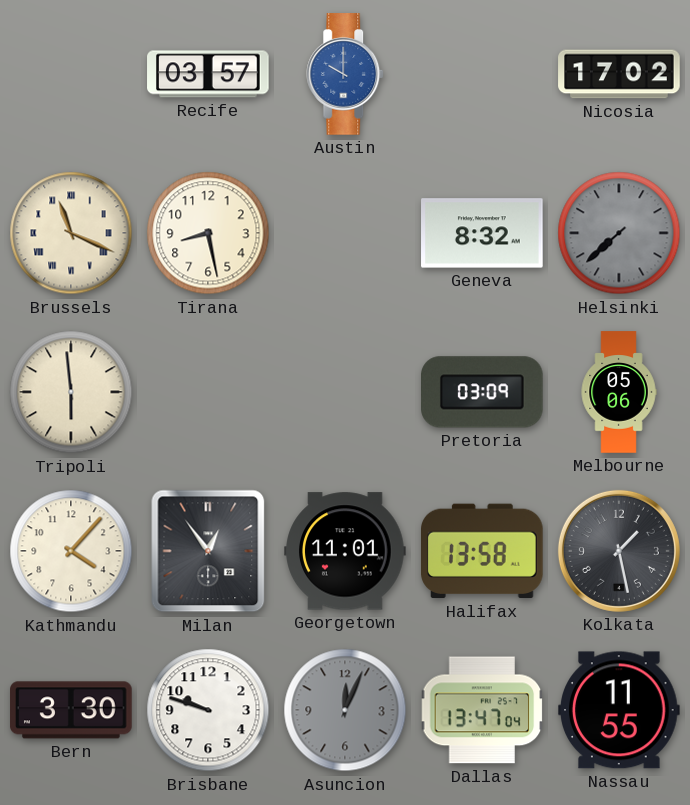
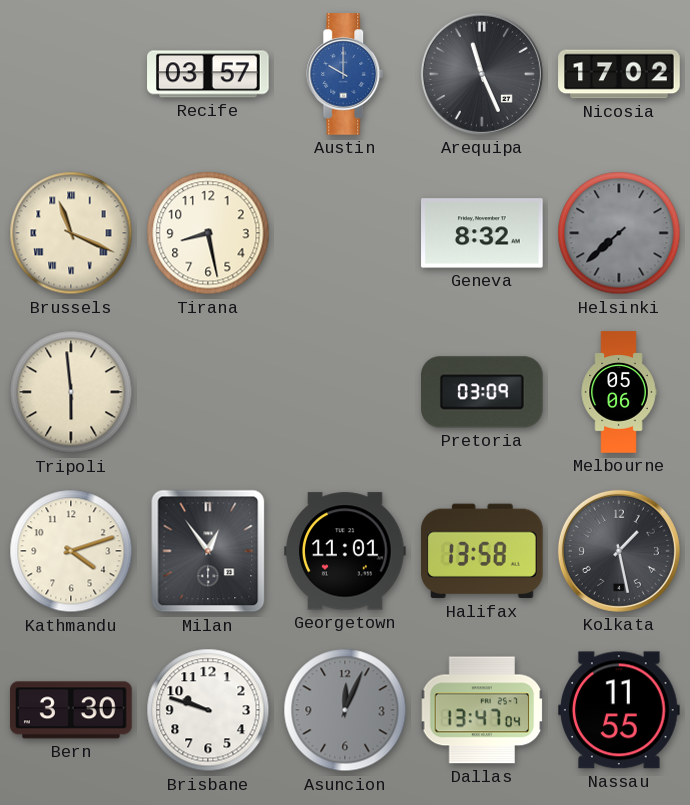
Arequipa: none -> 11:26
Kathmandu: 4:07 -> 4:12
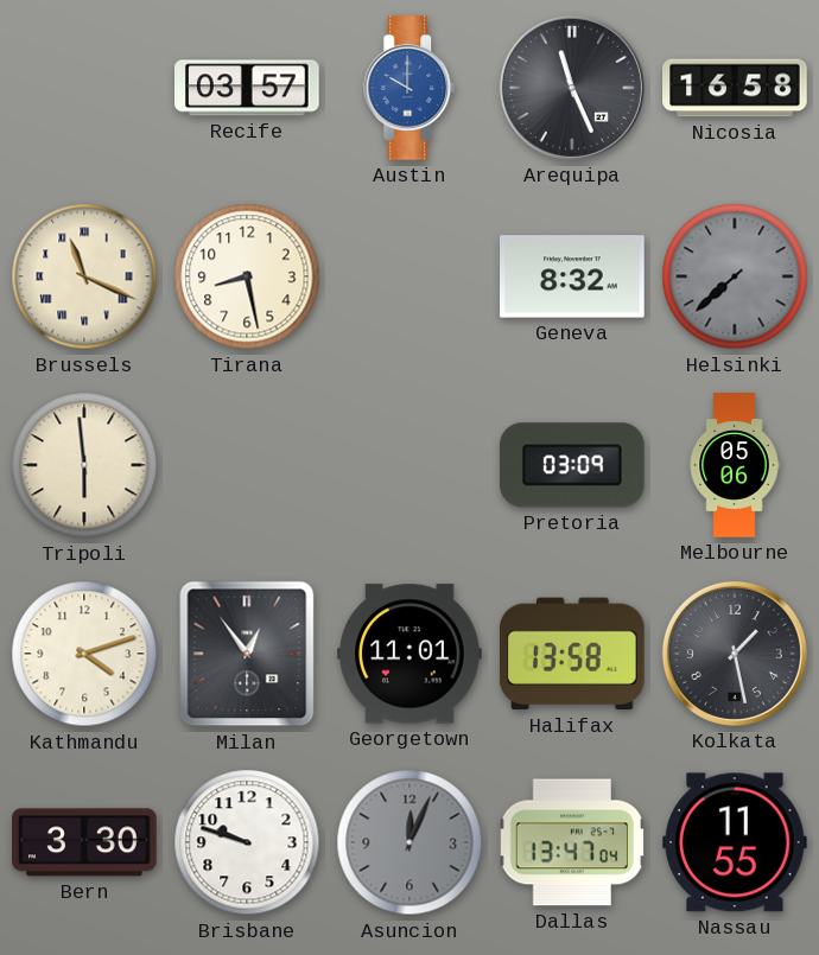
Nicosia: 17:02 -> 16:58
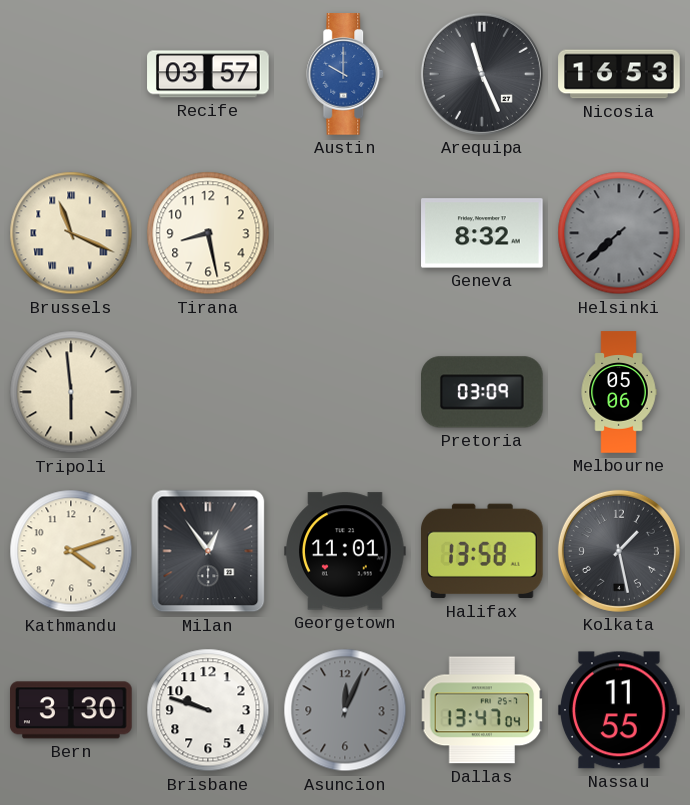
Nicosia: 16:58 -> 16:53
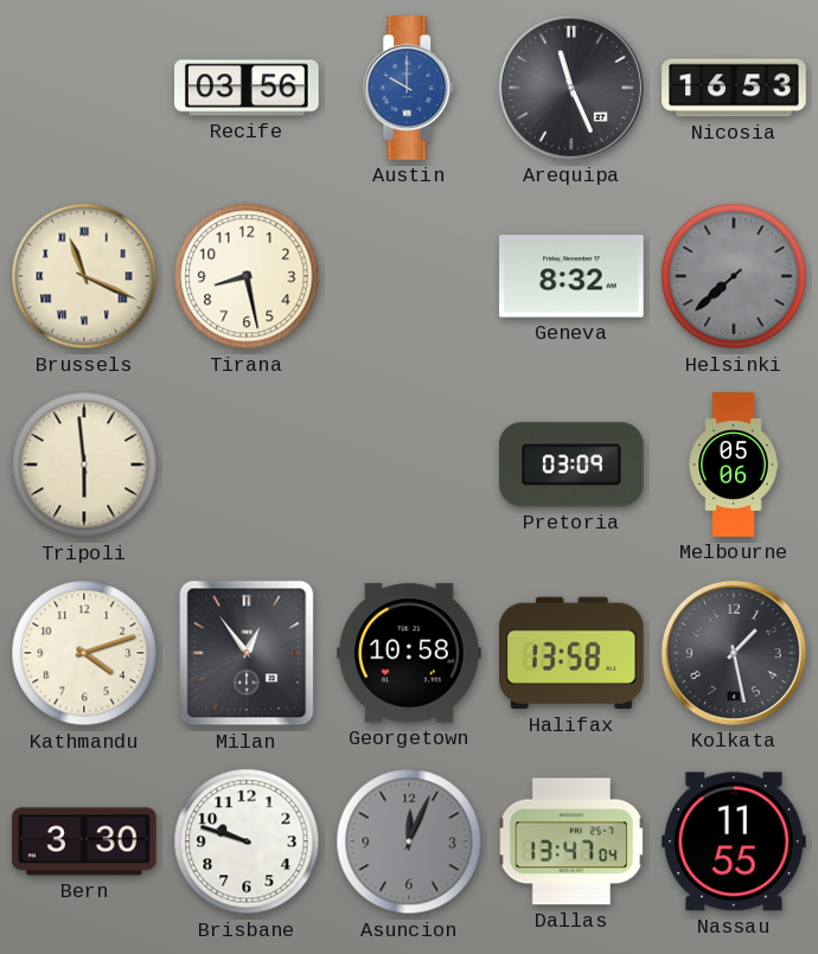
Recife: 03:57 -> 03:56
Georgetown: 11:01 -> 10:58
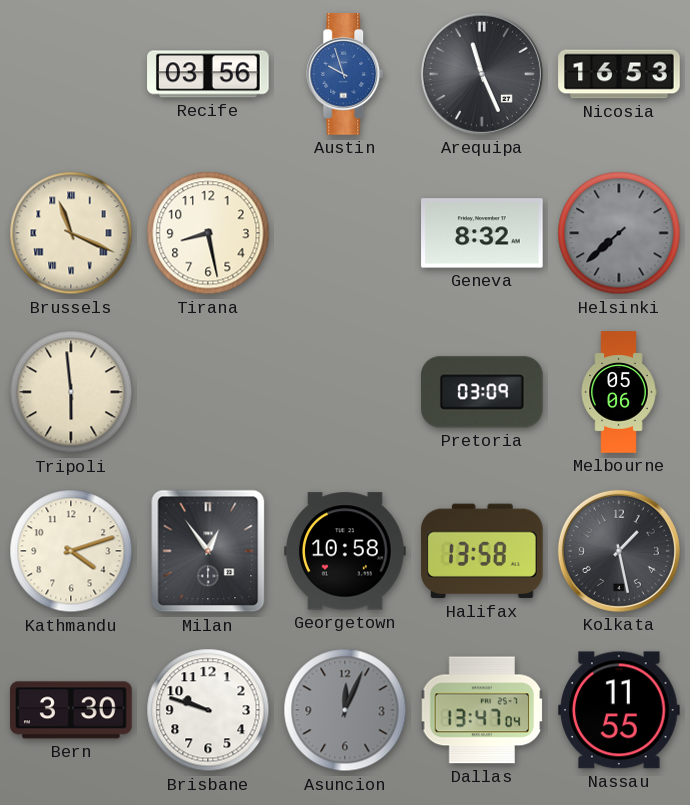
Austin: 10:00 -> 9:57
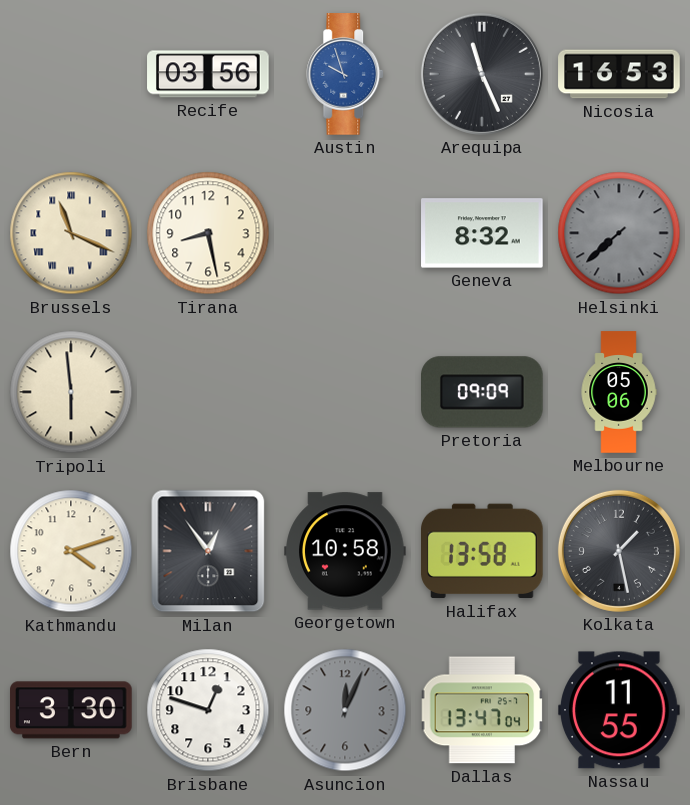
Pretoria: 03:09 -> 09:09
Brisbane: 9:48 -> 12:48
